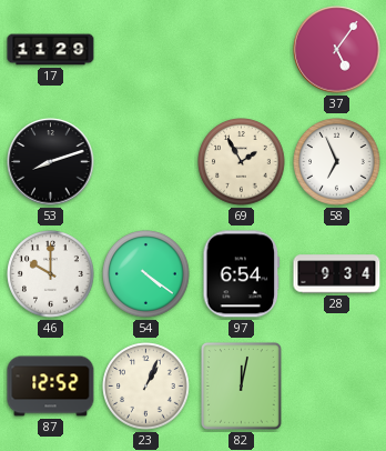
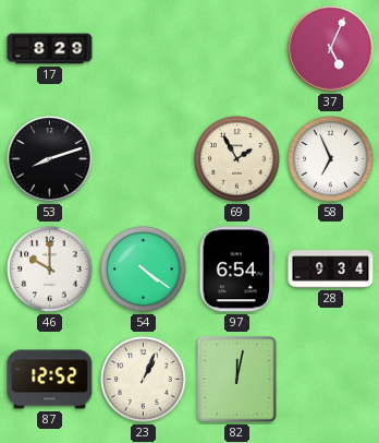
17: 11:29 -> 8:29
37: 5:06 -> 5:04
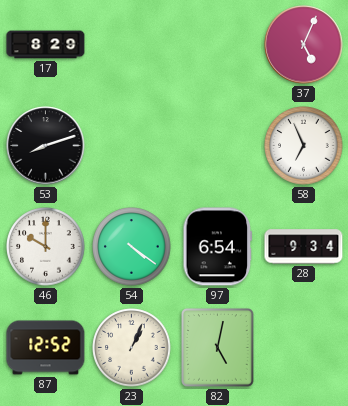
69: 1:55 -> none
82: 12:02 -> 5:02
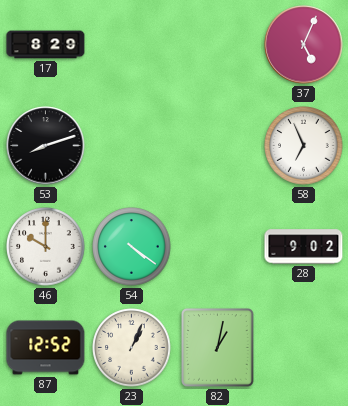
97: 6:54 -> none
28: 9:34 -> 9:02
82: 5:02 -> 1:02
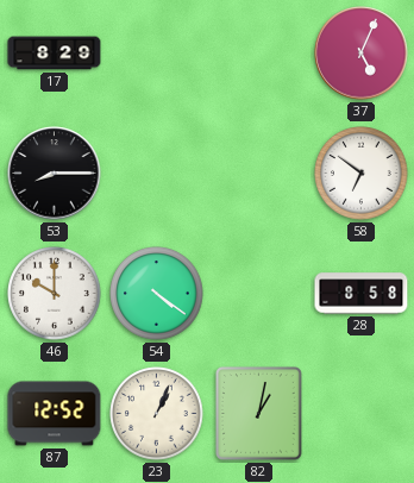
53: 8:12 -> 8:15
58: 6:56 -> 6:51
28: 9:02 -> 8:58
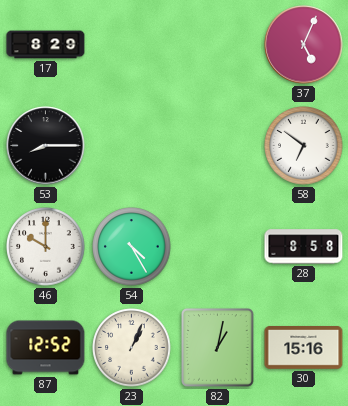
54: 4:21 -> 4:25
30: none -> 15:16
